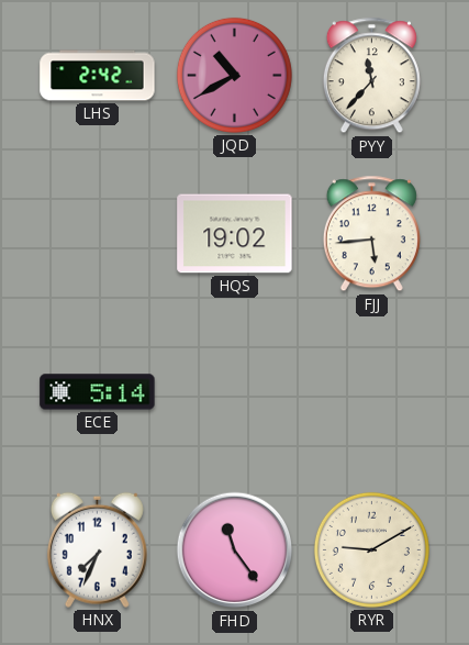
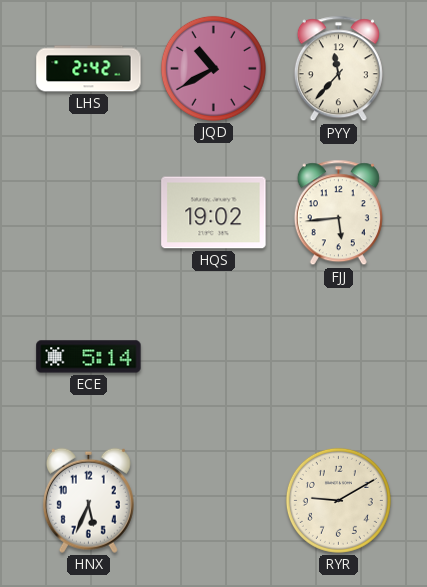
HNX: 7:34 -> 5:34
FHD: 11:24 -> none
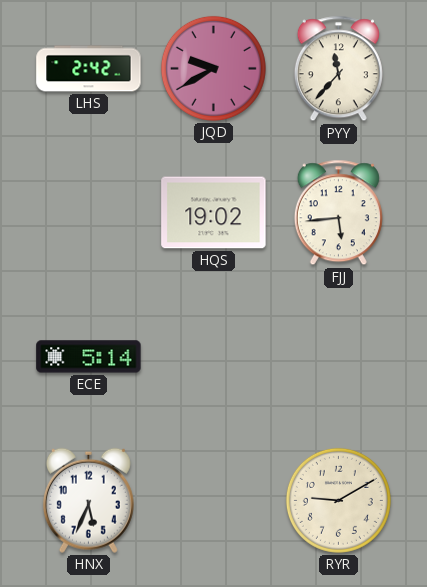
JQD: 10:40 -> 9:40
